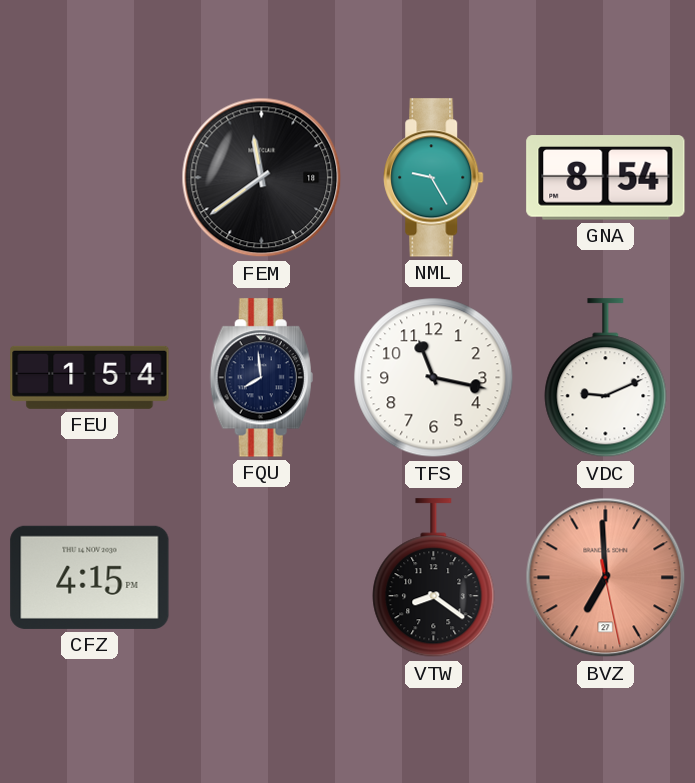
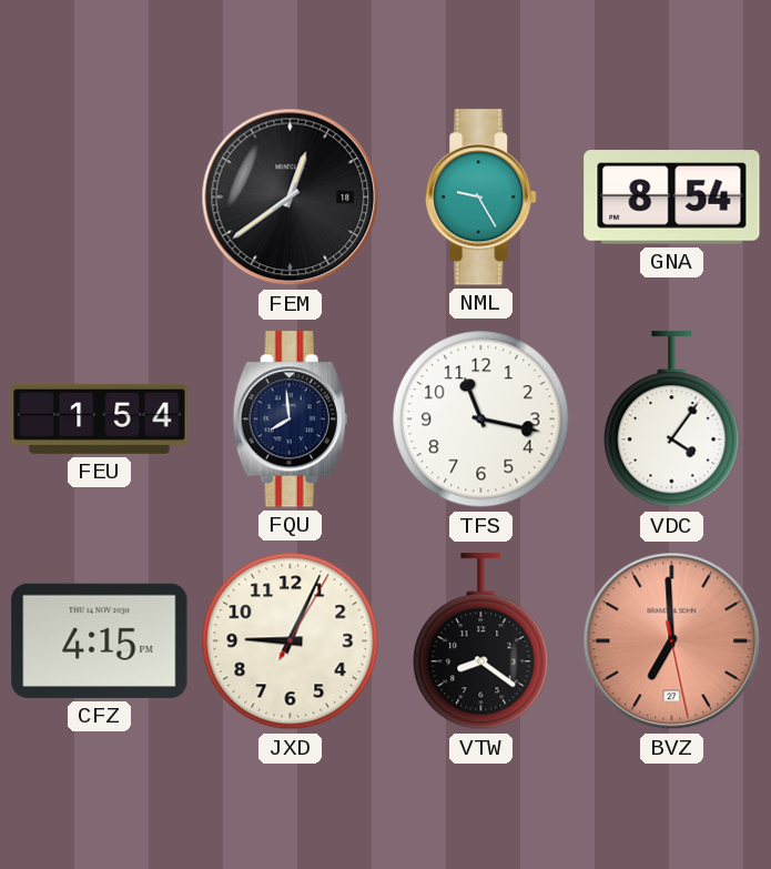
FEM: 11:39 -> 12:39
VDC: 9:11 -> 4:06
JXD: none -> 9:04
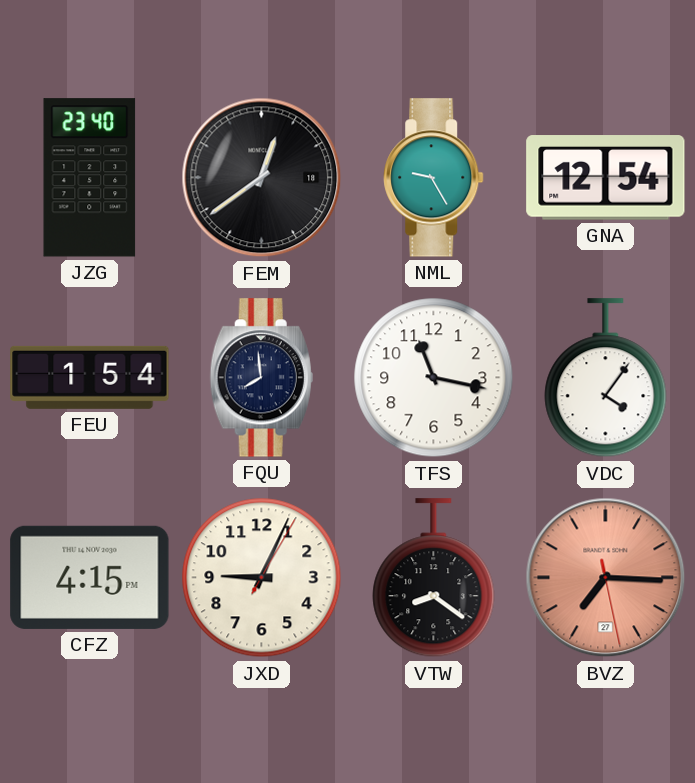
JZG: none -> 23:40
GNA: 8:54 -> 12:54
BVZ: 6:59 -> 7:15
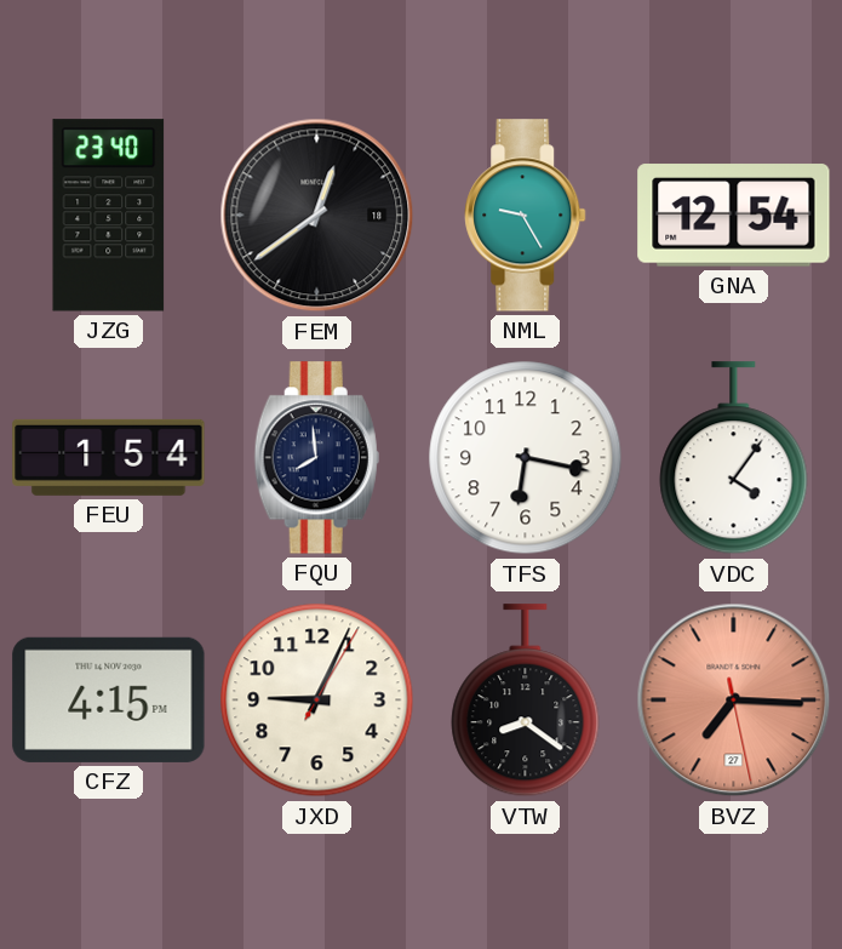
TFS: 11:17 -> 6:17
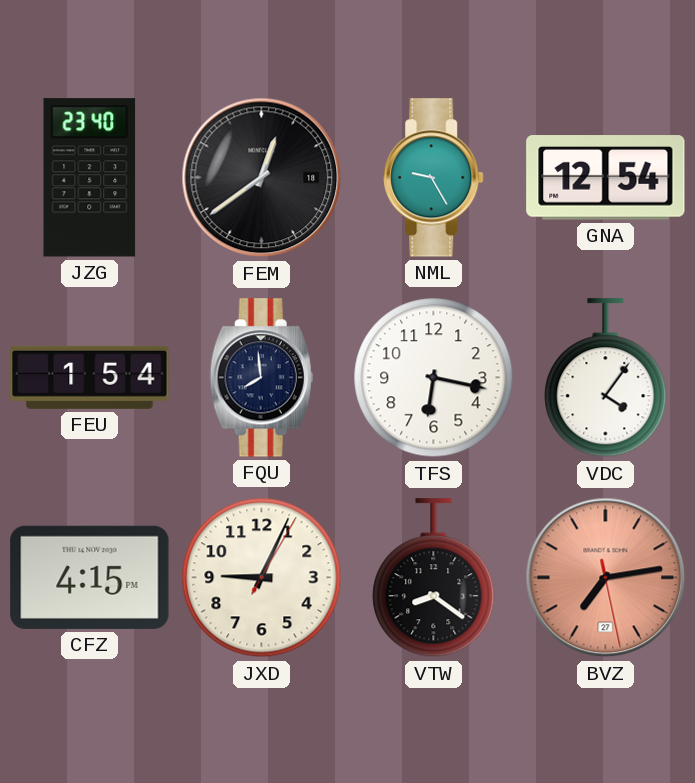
BVZ: 7:15 -> 7:13
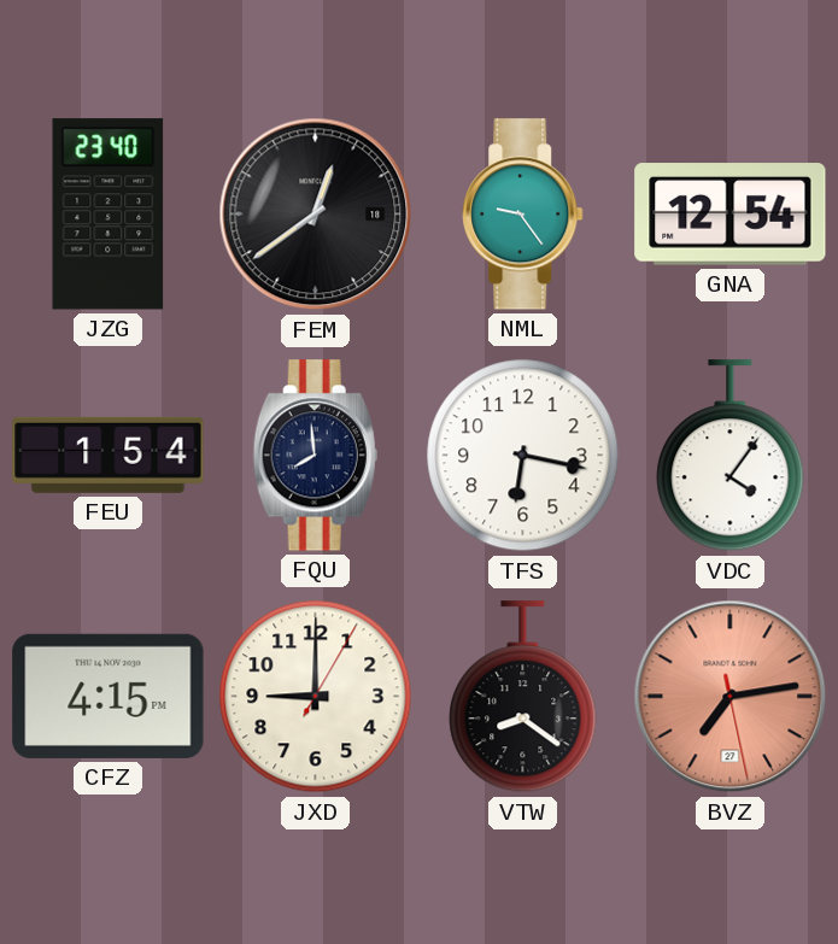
NML: 9:25 -> 9:24
JXD: 9:04 -> 9:00
